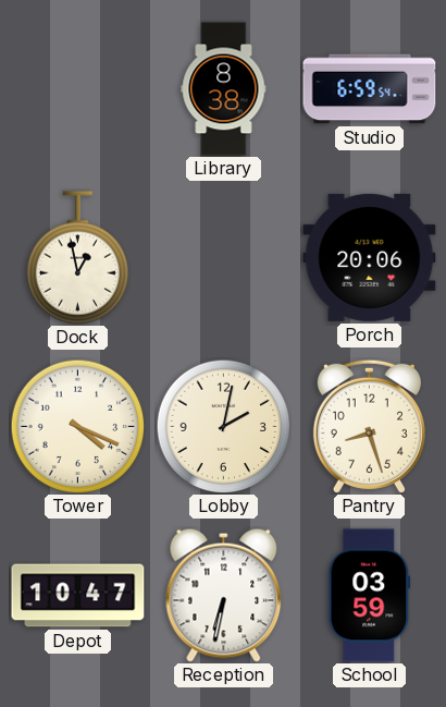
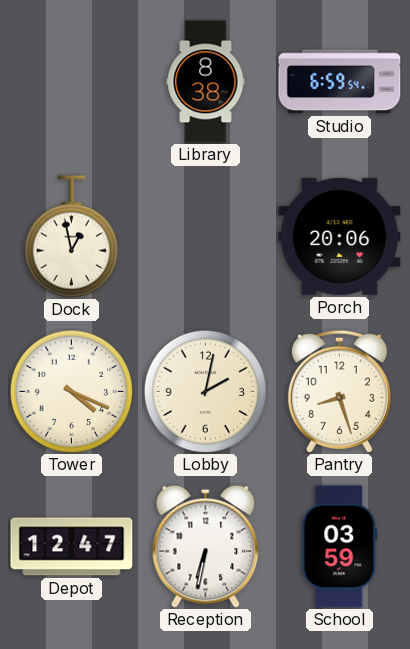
Depot: 10:47 -> 12:47
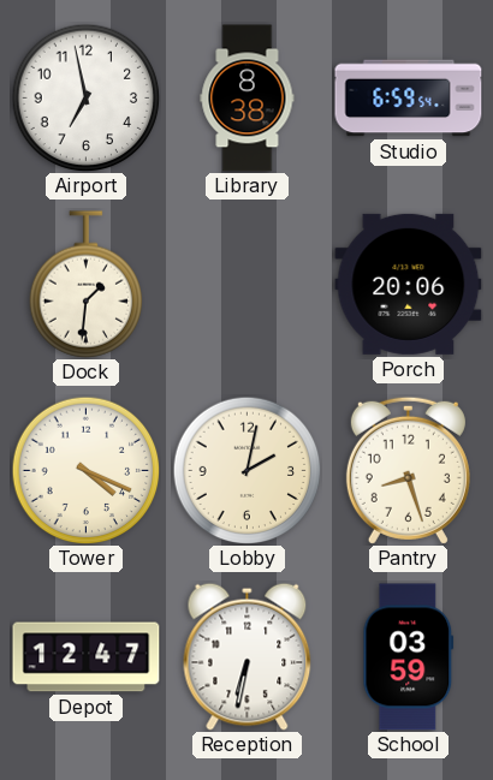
Airport: none -> 6:58
Dock: 12:58 -> 1:31
